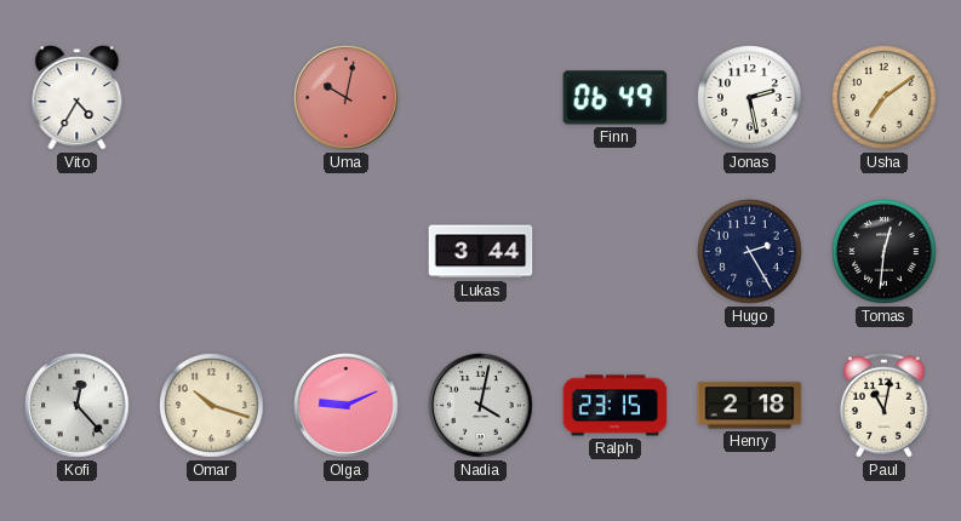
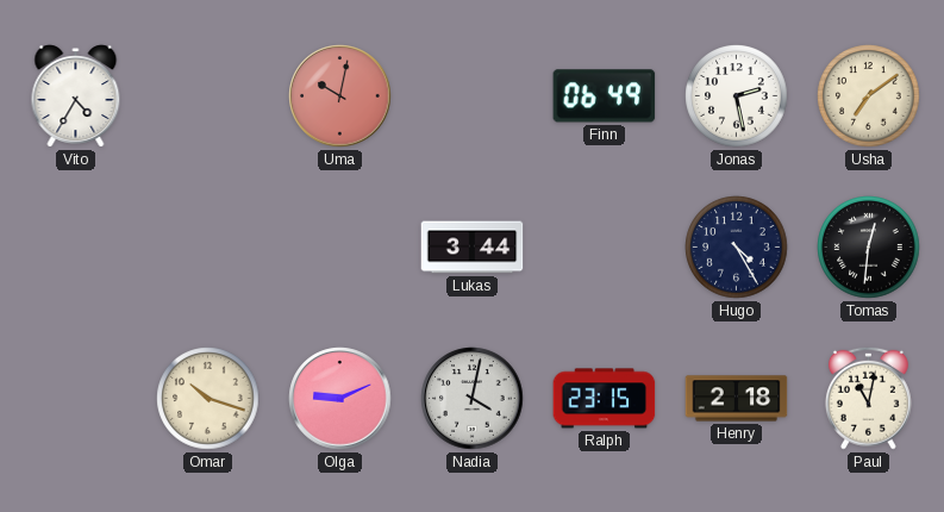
Hugo: 2:25 -> 4:25
Kofi: 12:23 -> none
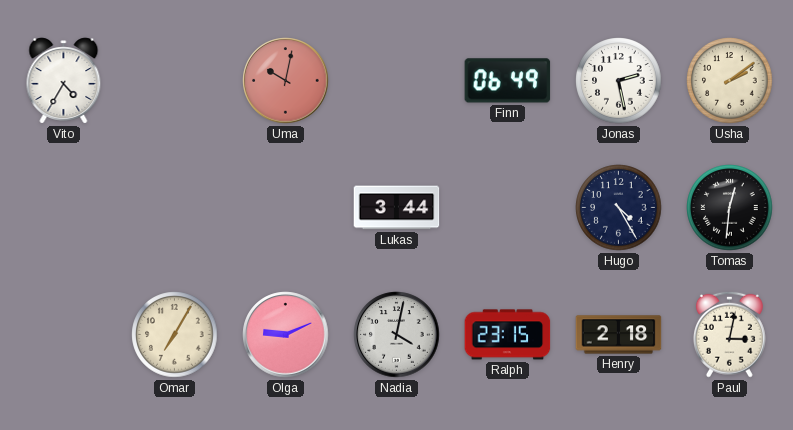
Usha: 7:09 -> 2:09
Omar: 10:18 -> 7:05
Paul: 11:02 -> 3:02
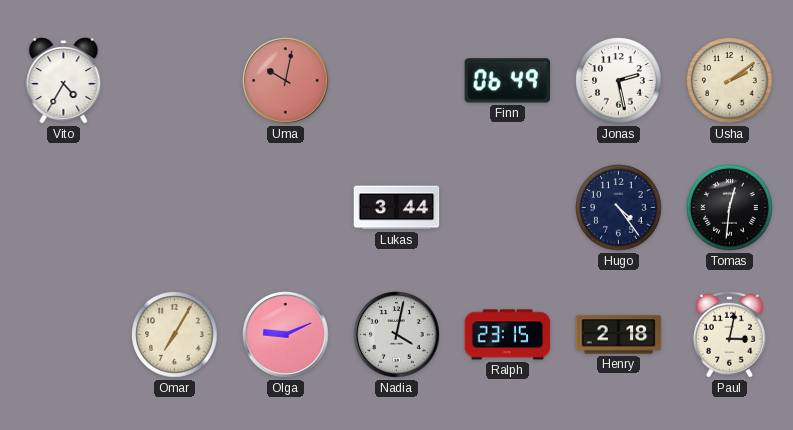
Hugo: 4:25 -> 4:24
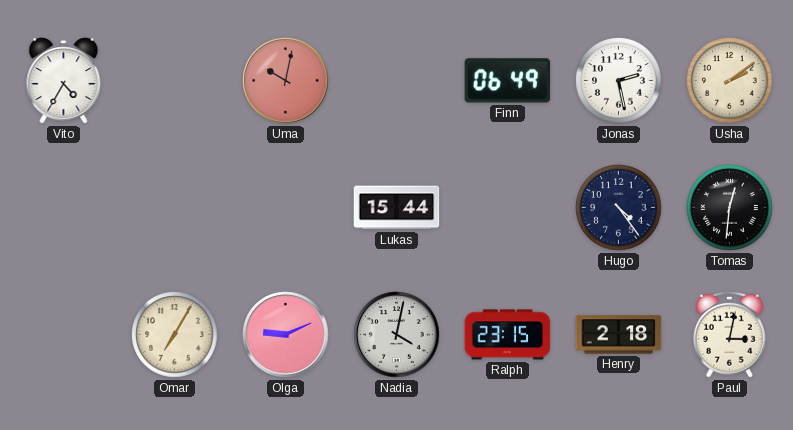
Lukas: 3:44 -> 15:44
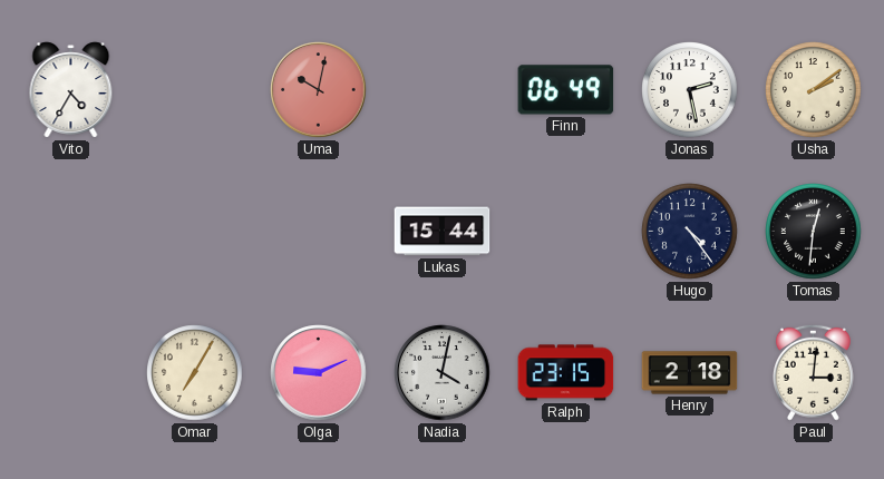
Paul: 3:02 -> 3:01
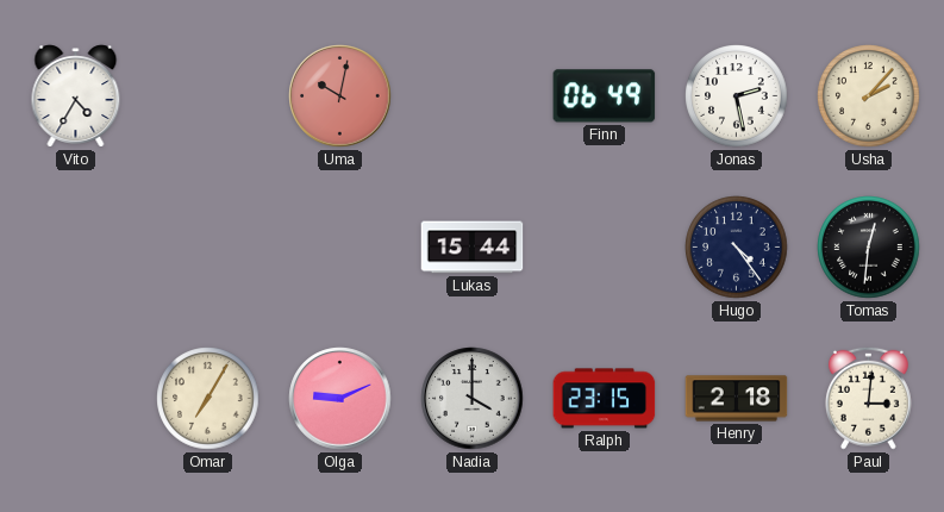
Usha: 2:09 -> 2:07
Nadia: 4:02 -> 4:00
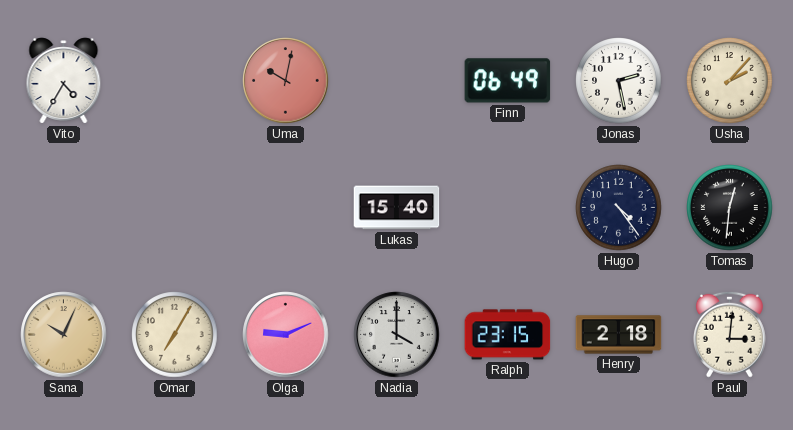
Lukas: 15:44 -> 15:40
Sana: none -> 10:04
